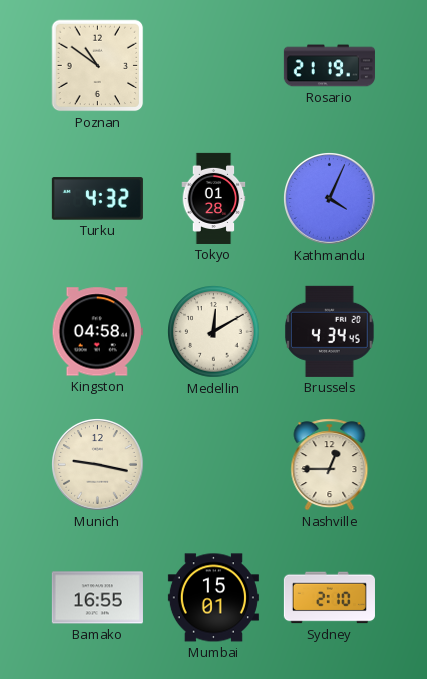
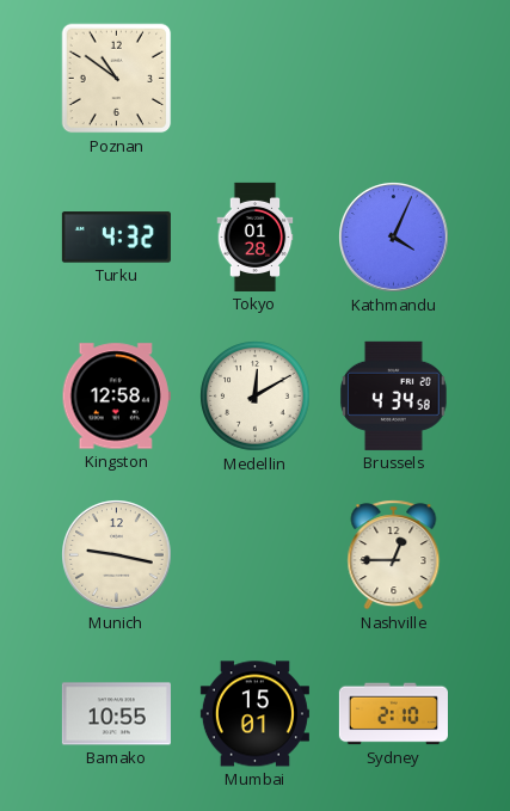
Rosario: 21:19 -> none
Kingston: 04:58 -> 12:58
Brussels: 4:34:45 -> 4:34:58
Bamako: 16:55 -> 10:55
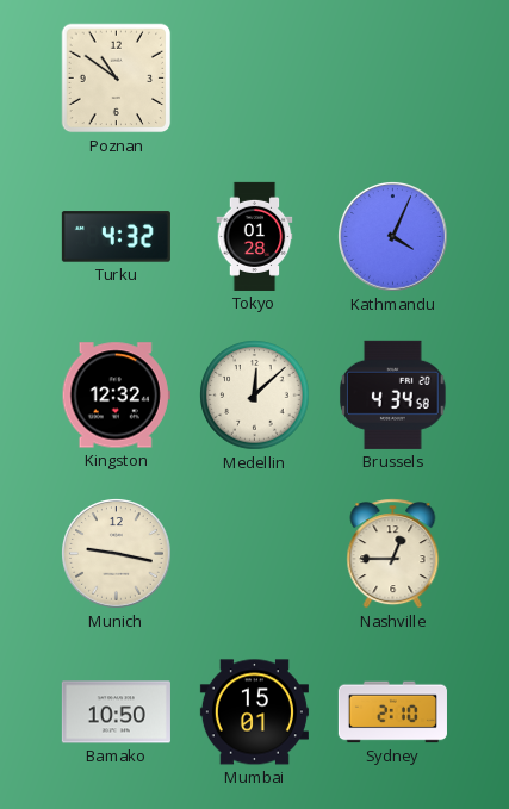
Kingston: 12:58 -> 12:32
Medellin: 12:10 -> 12:08
Bamako: 10:55 -> 10:50
